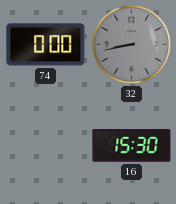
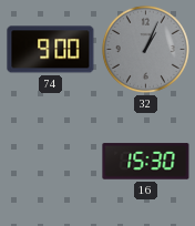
74: 0:00 -> 9:00
32: 8:43 -> 1:04
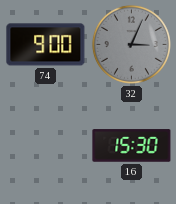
32: 1:04 -> 3:04
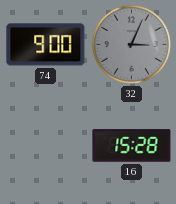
16: 15:30 -> 15:28
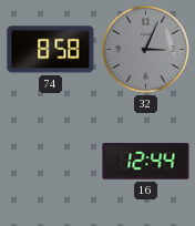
74: 9:00 -> 8:58
16: 15:28 -> 12:44
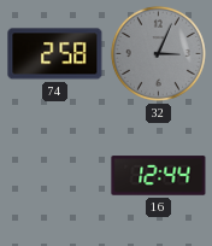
74: 8:58 -> 2:58
